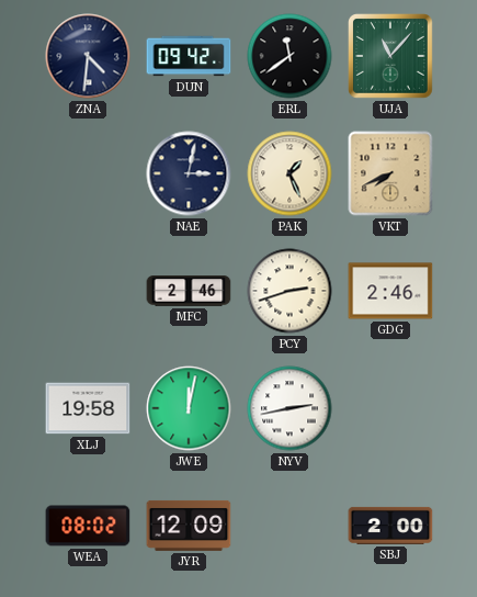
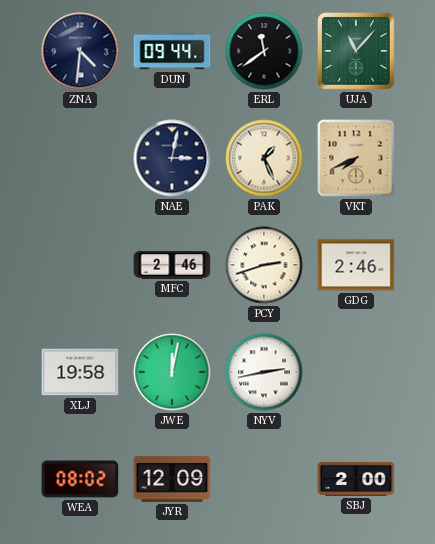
DUN: 09:42 -> 09:44
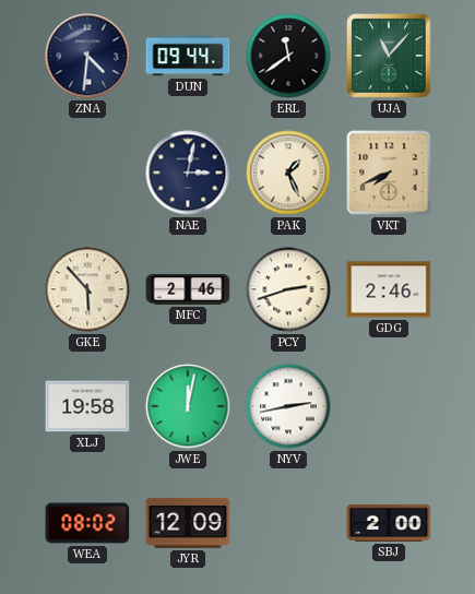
GKE: none -> 5:53
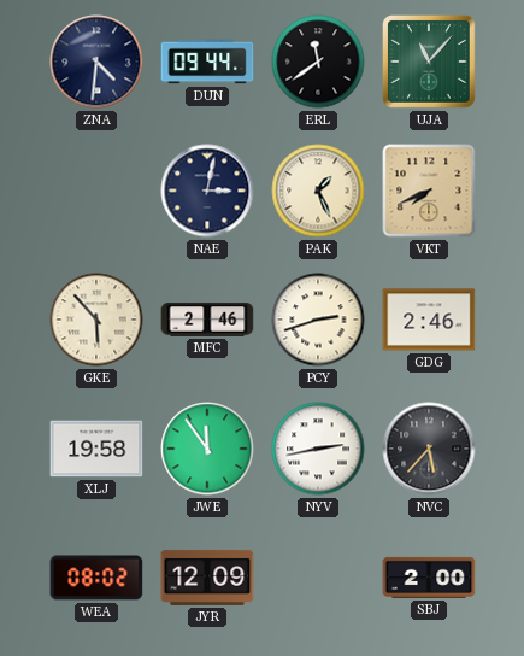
JWE: 12:02 -> 11:54
NVC: none -> 5:37
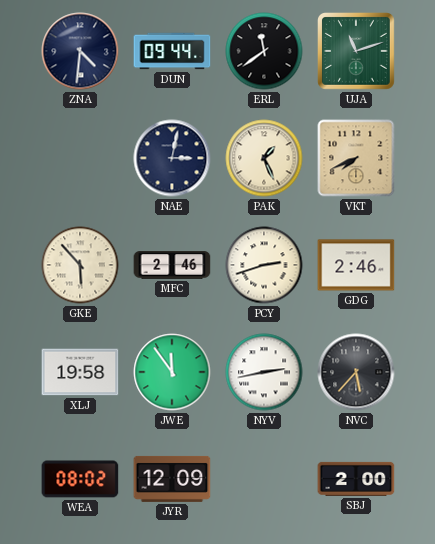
UJA: 11:07 -> 11:12
